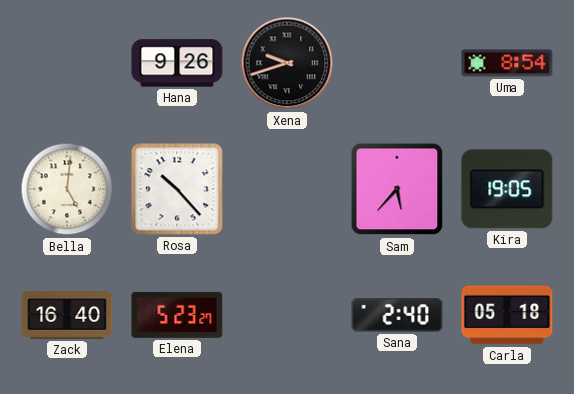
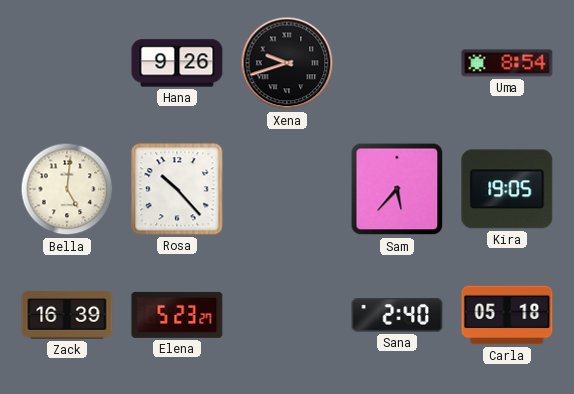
Zack: 16:40 -> 16:39
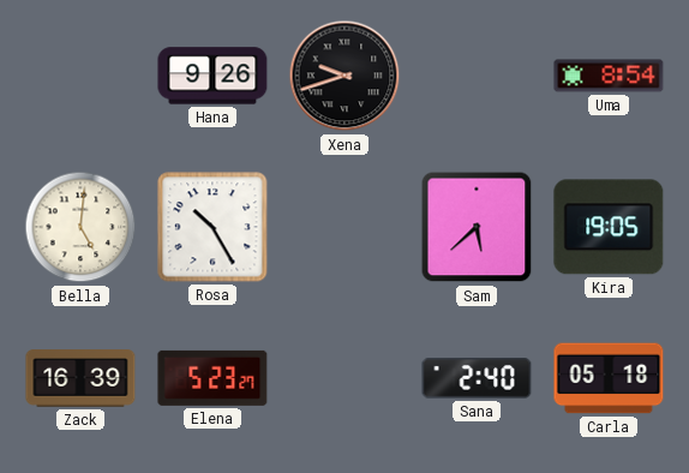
Rosa: 10:23 -> 10:25
Sam: 5:37 -> 5:38
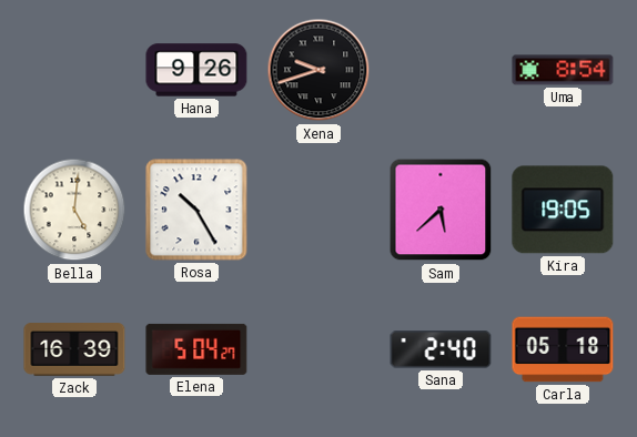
Elena: 5:23 -> 5:04
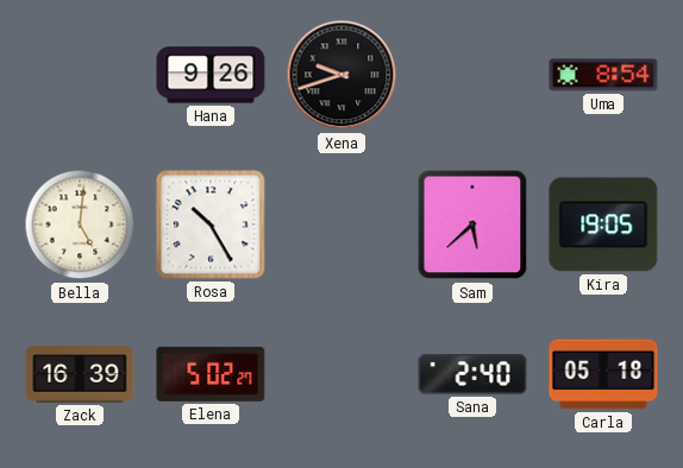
Elena: 5:04 -> 5:02
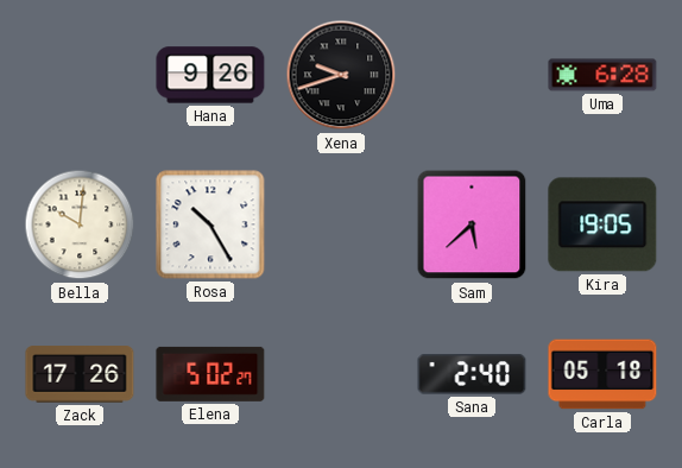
Uma: 8:54 -> 6:28
Bella: 5:01 -> 10:01
Zack: 16:39 -> 17:26
